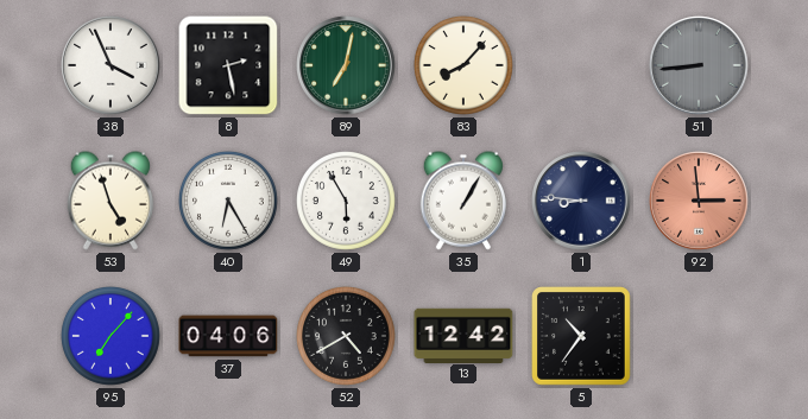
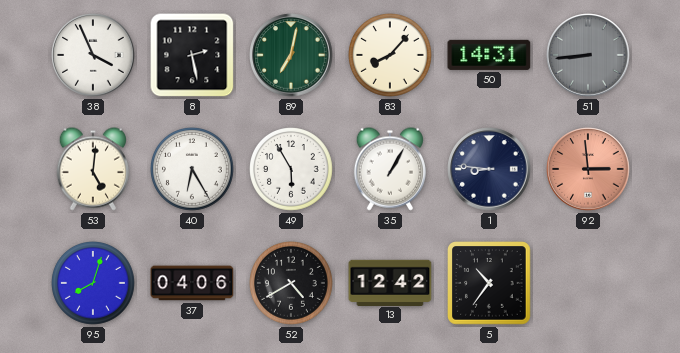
50: none -> 14:31
53: 4:57 -> 5:01
95: 7:07 -> 8:03
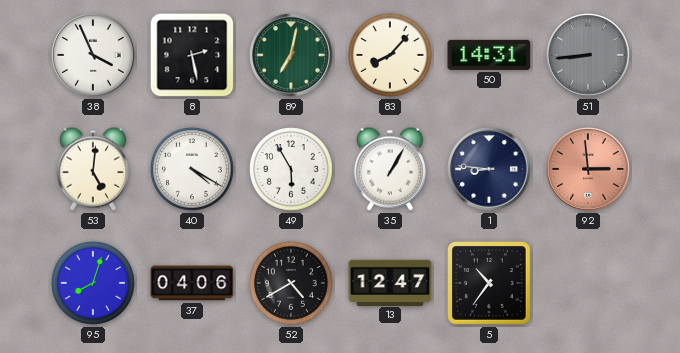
40: 6:25 -> 4:20
13: 12:42 -> 12:47
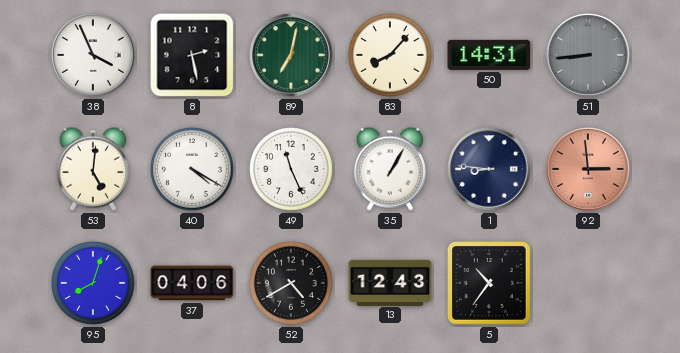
49: 5:55 -> 11:26
13: 12:47 -> 12:43
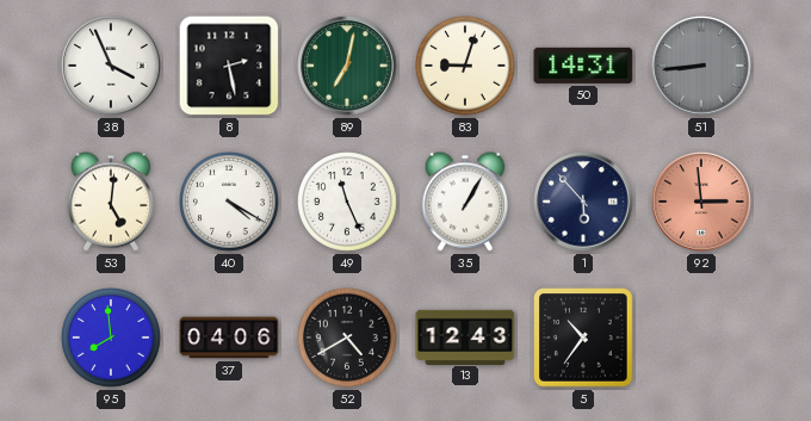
83: 8:07 -> 9:03
1: 8:46 -> 5:53
95: 8:03 -> 7:59
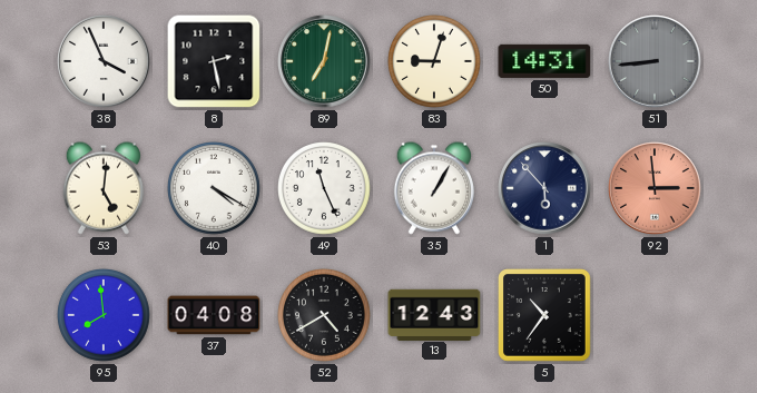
37: 04:06 -> 04:08
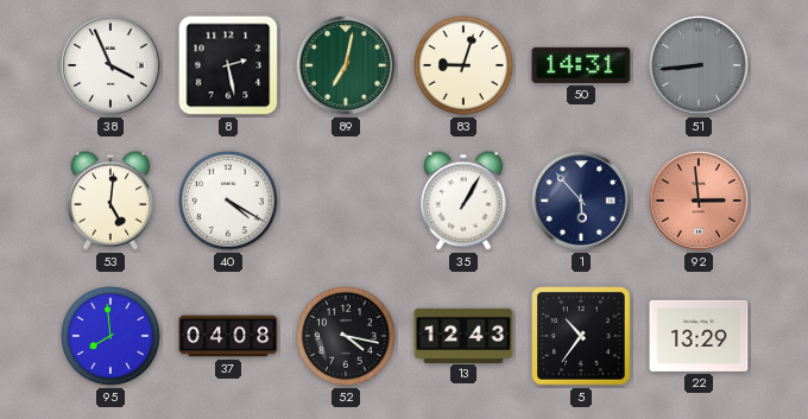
49: 11:26 -> none
52: 4:40 -> 4:17
22: none -> 13:29
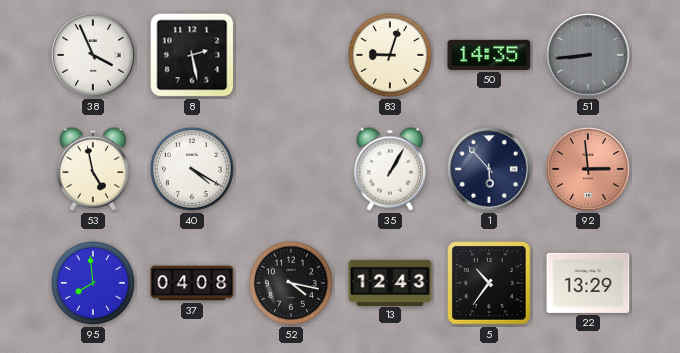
89: 7:02 -> none
50: 14:31 -> 14:35
53: 5:01 -> 4:58
